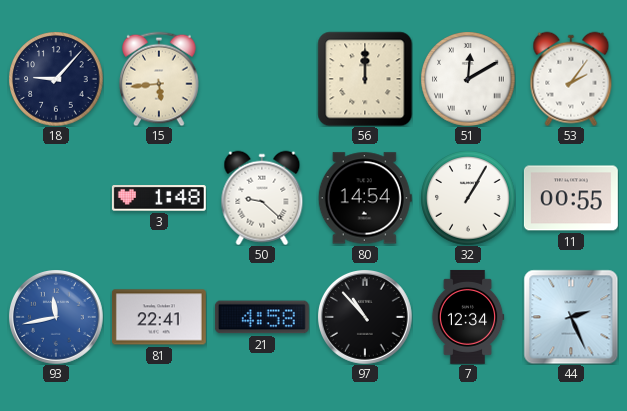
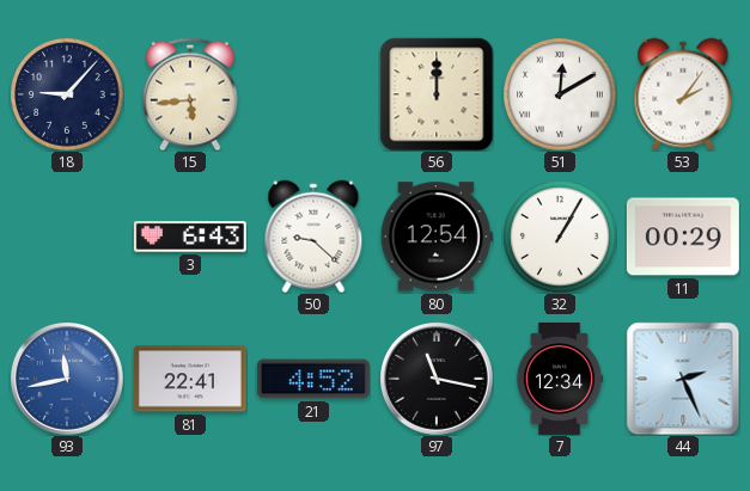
3: 1:48 -> 6:43
80: 14:54 -> 12:54
11: 00:55 -> 00:29
21: 4:58 -> 4:52
97: 10:53 -> 11:17
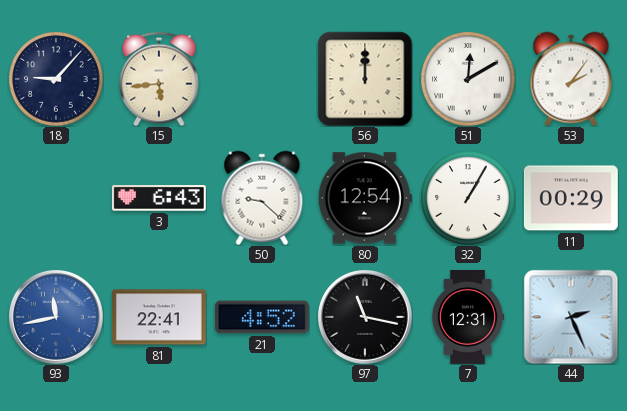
7: 12:34 -> 12:31
